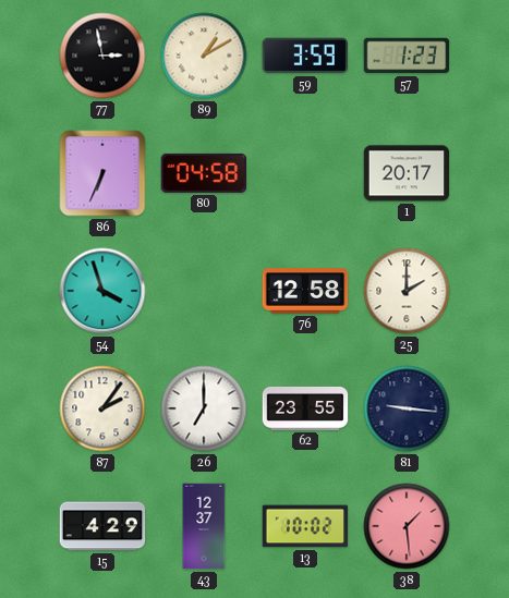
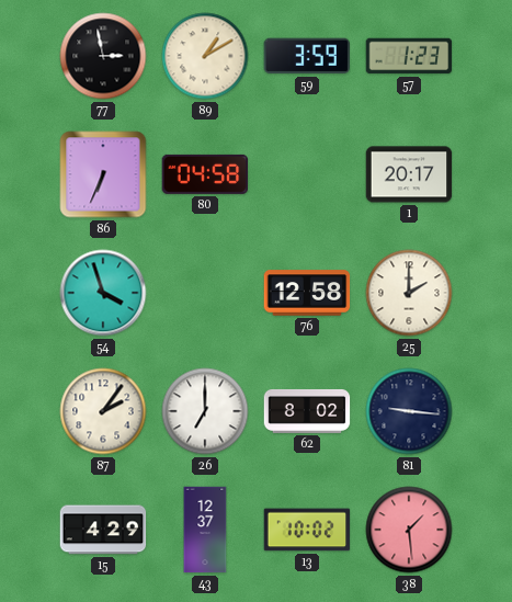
62: 23:55 -> 8:02
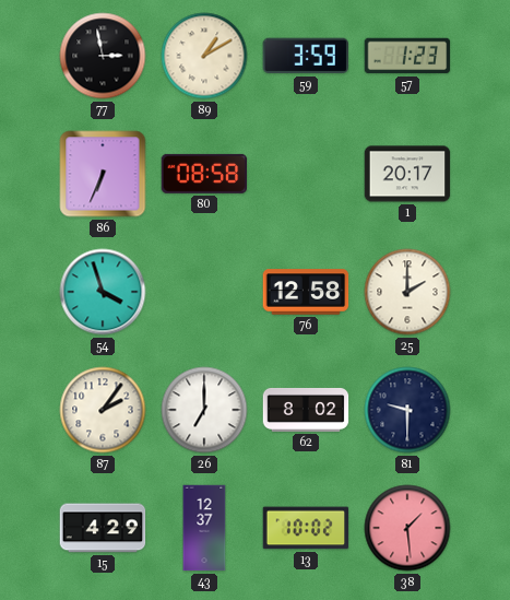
80: 04:58 -> 08:58
81: 9:16 -> 9:30
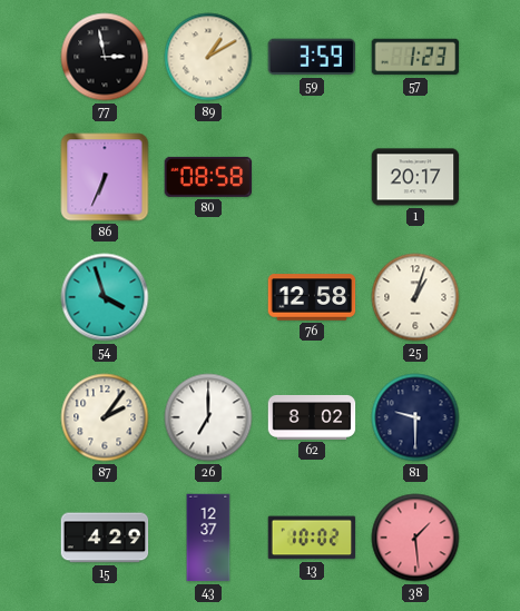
25: 2:00 -> 1:03
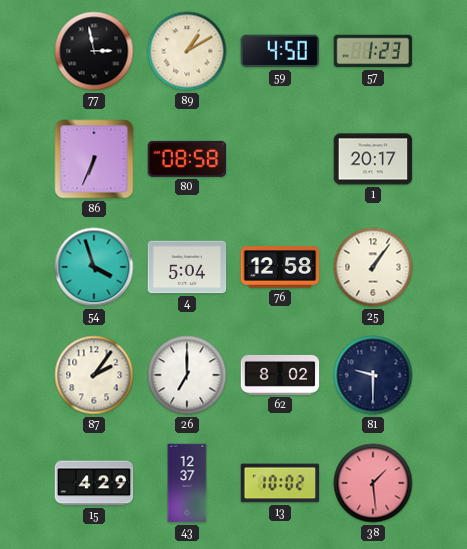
59: 3:59 -> 4:50
4: none -> 5:04
25: 1:03 -> 1:06
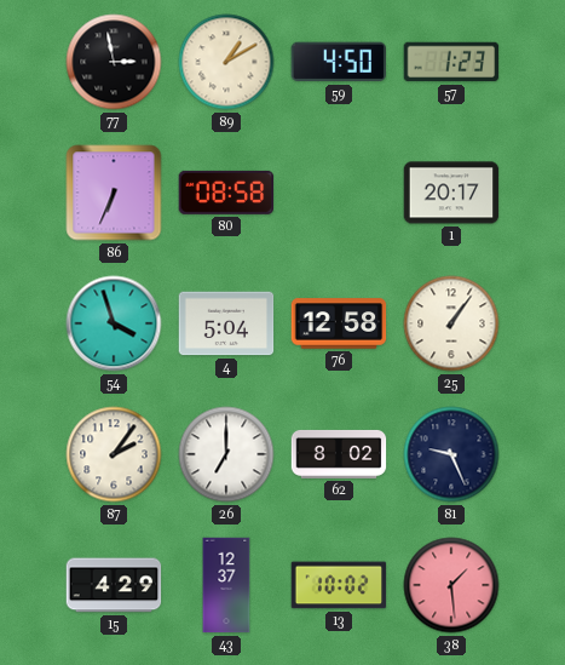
81: 9:30 -> 9:26
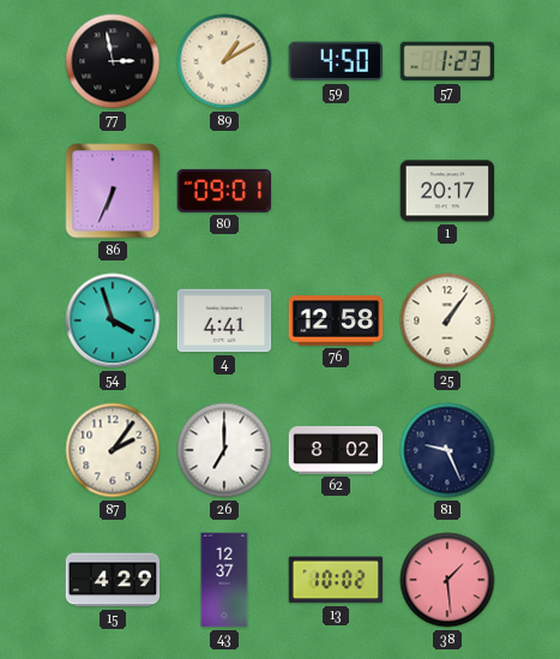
80: 08:58 -> 09:01
4: 5:04 -> 4:41
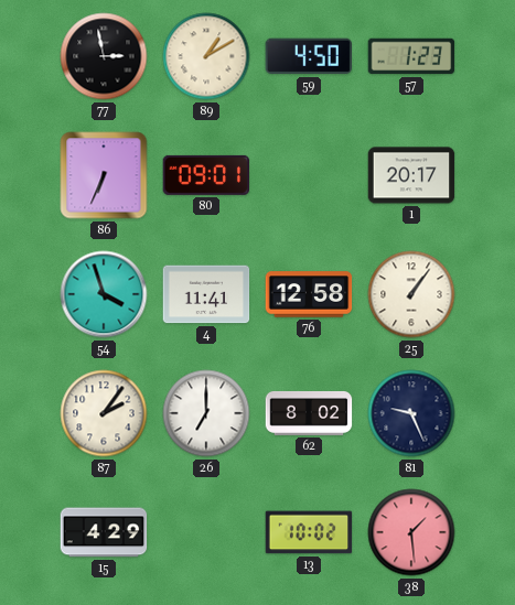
4: 4:41 -> 11:41
43: 12:37 -> none
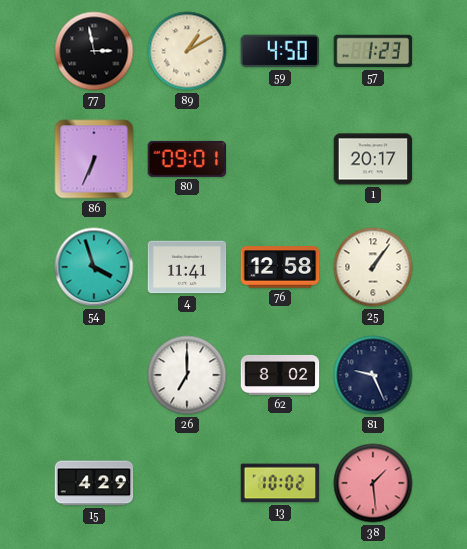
87: 2:06 -> none
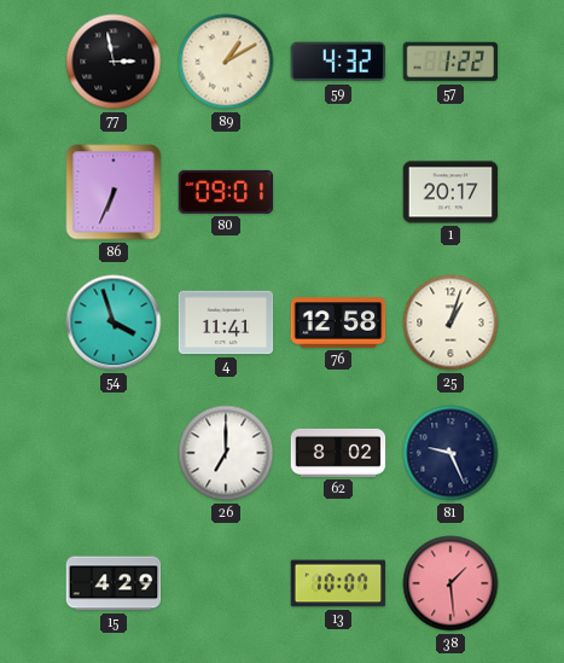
59: 4:50 -> 4:32
57: 1:23 -> 1:22
25: 1:06 -> 1:03
13: 10:02 -> 10:07
